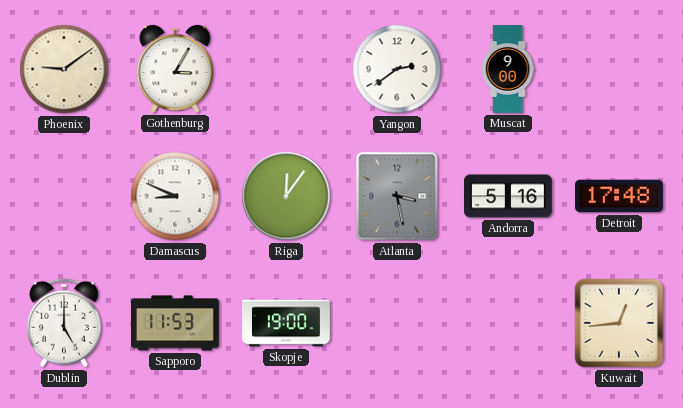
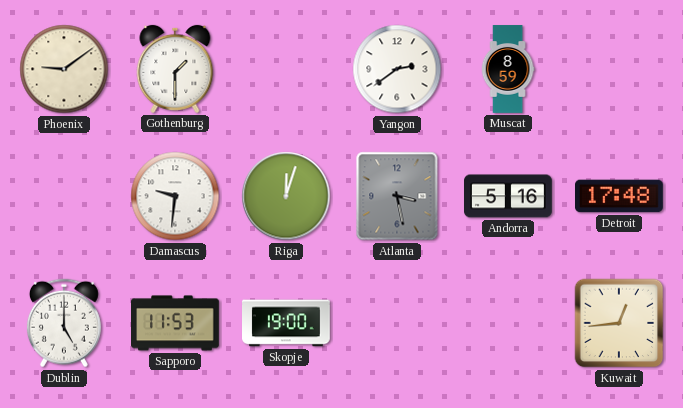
Gothenburg: 3:05 -> 1:30
Muscat: 9:00 -> 8:59
Damascus: 8:49 -> 9:31
Riga: 12:06 -> 12:03
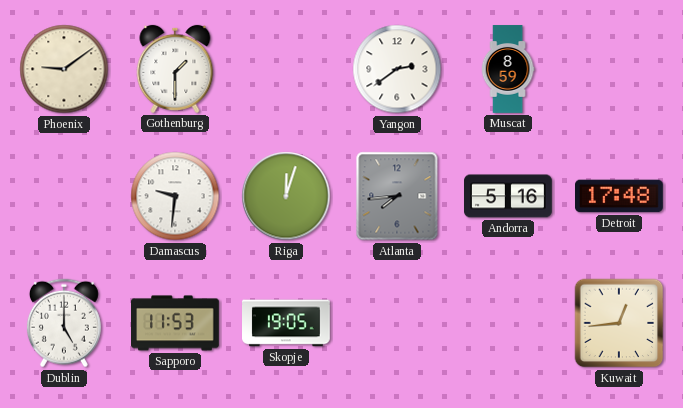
Atlanta: 3:28 -> 7:44
Skopje: 19:00 -> 19:05
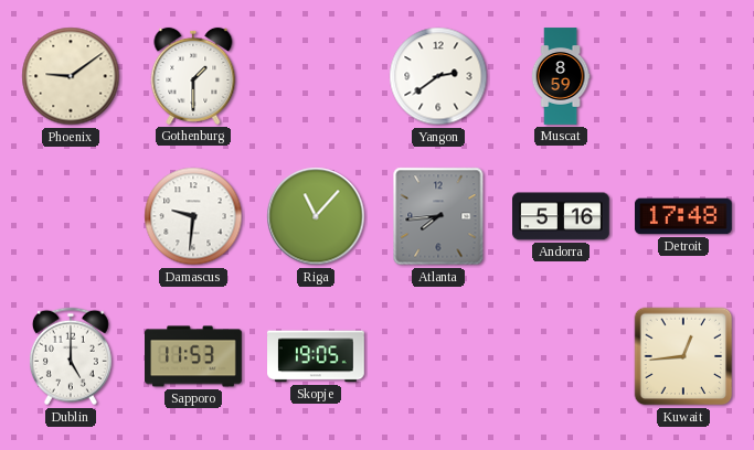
Riga: 12:03 -> 11:07
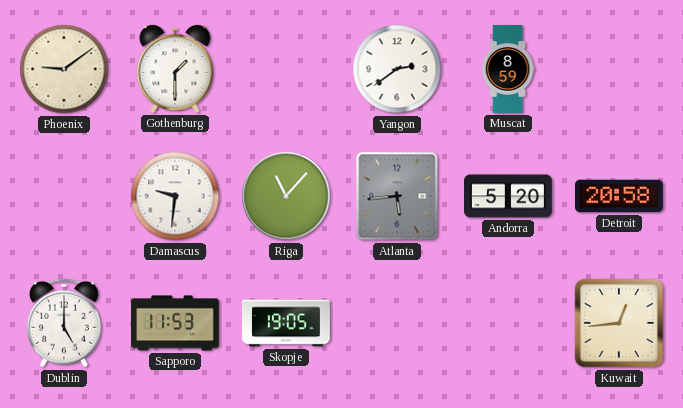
Atlanta: 7:44 -> 5:44
Andorra: 5:16 -> 5:20
Detroit: 17:48 -> 20:58
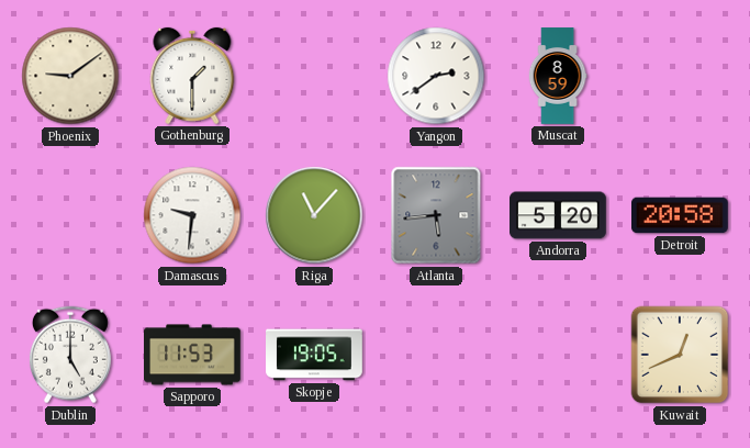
Kuwait: 12:44 -> 12:41
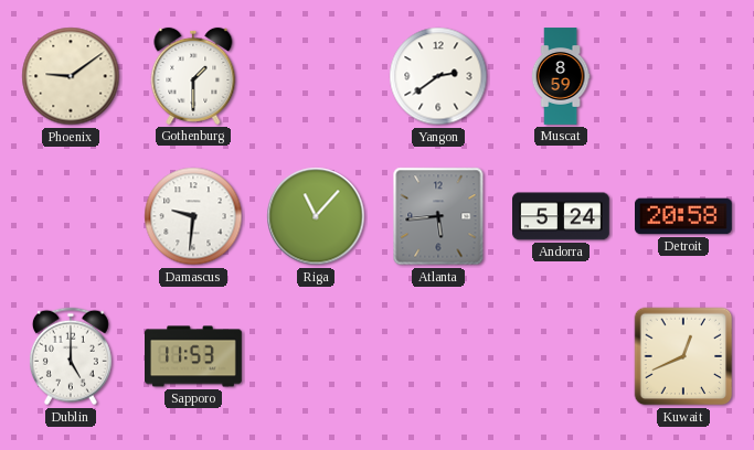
Andorra: 5:20 -> 5:24
Skopje: 19:05 -> none
